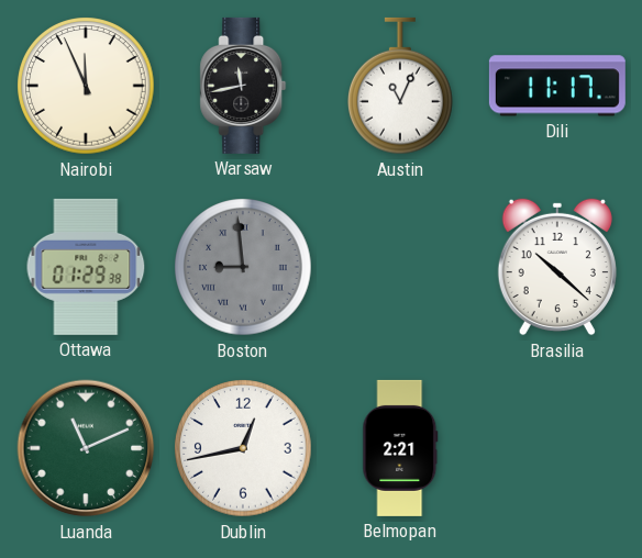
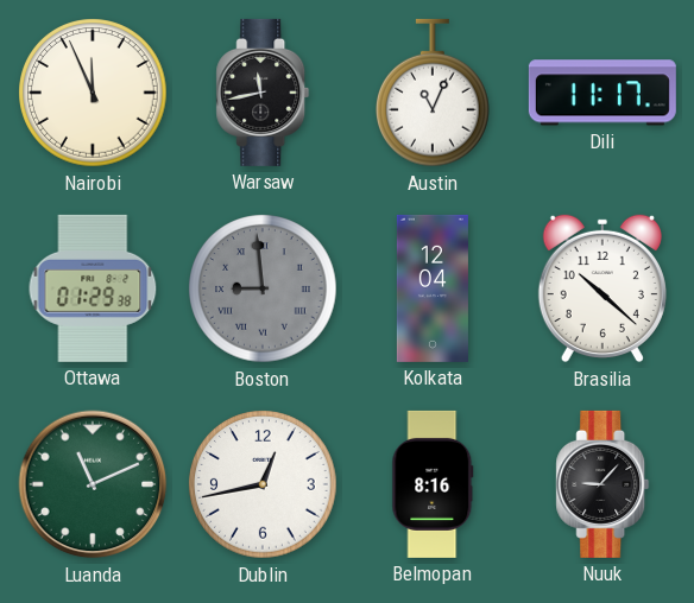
Kolkata: none -> 12:04
Belmopan: 2:21 -> 8:16
Nuuk: none -> 9:07
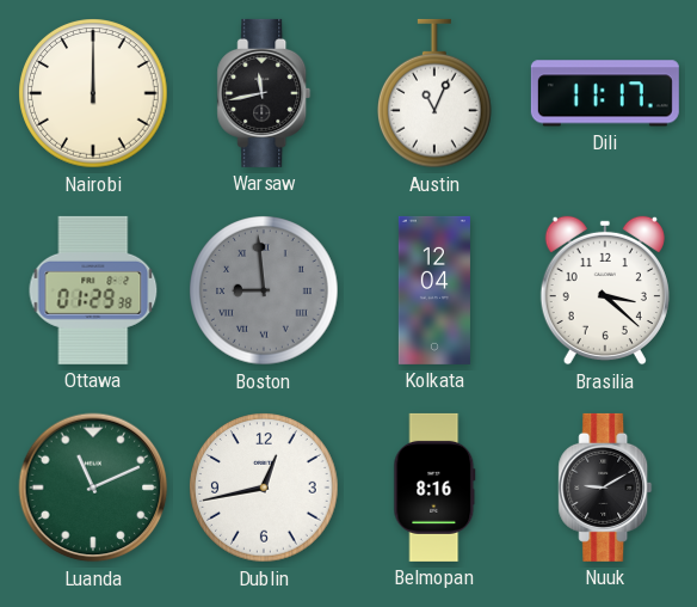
Nairobi: 11:56 -> 12:00
Brasilia: 10:22 -> 3:22
Nuuk: 9:07 -> 9:10
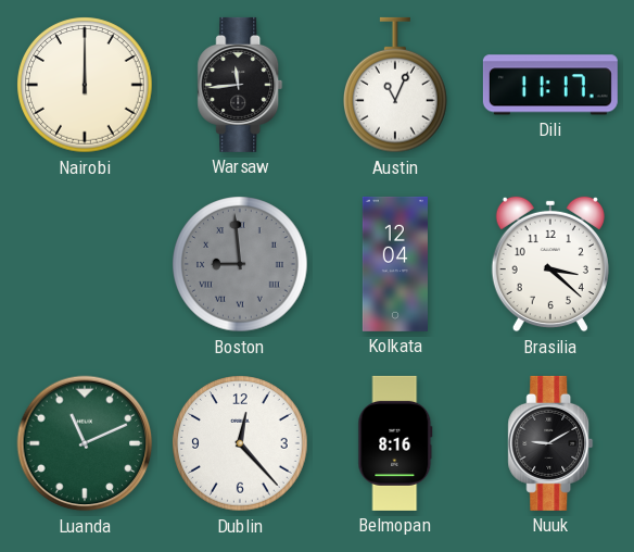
Warsaw: 11:43 -> 11:44
Ottawa: 01:29 -> none
Dublin: 12:43 -> 12:23
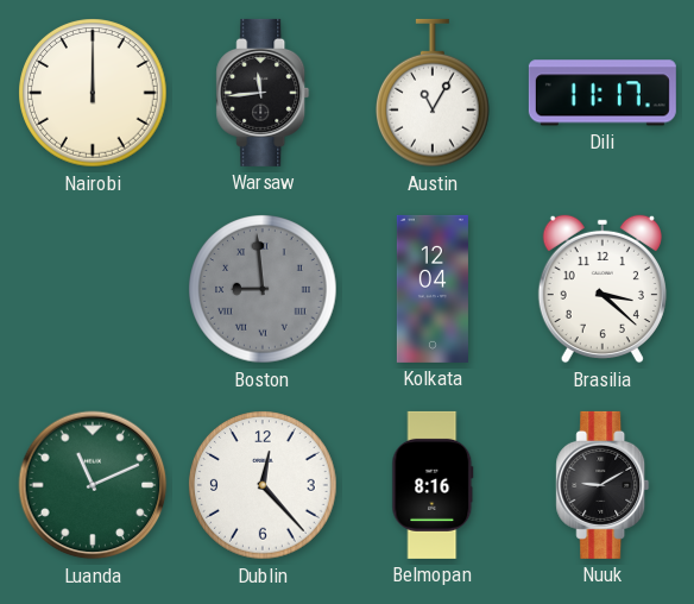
Austin: 11:04 -> 11:05
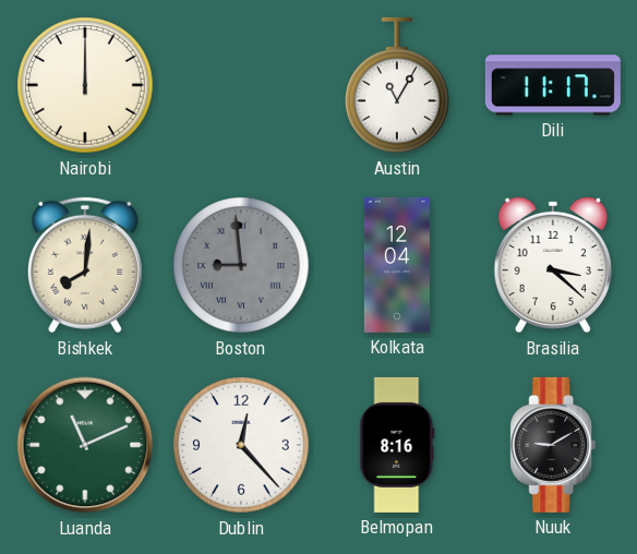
Warsaw: 11:44 -> none
Bishkek: none -> 8:01
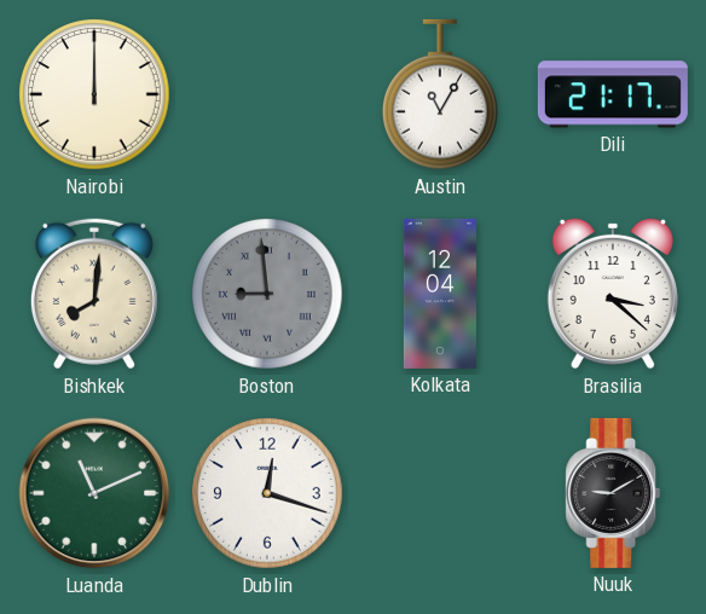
Dili: 11:17 -> 21:17
Dublin: 12:23 -> 12:18
Belmopan: 8:16 -> none
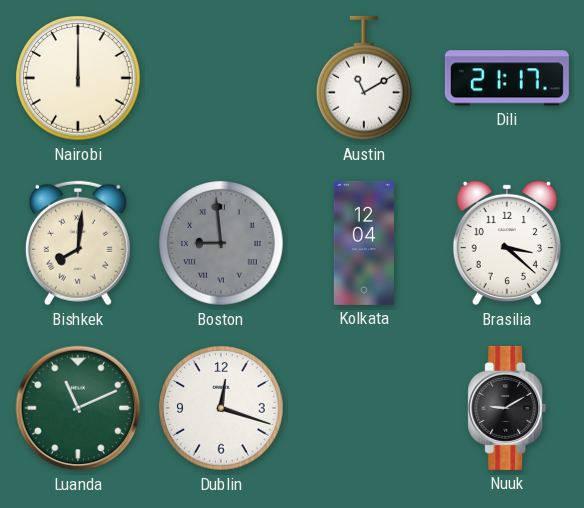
Austin: 11:05 -> 11:10
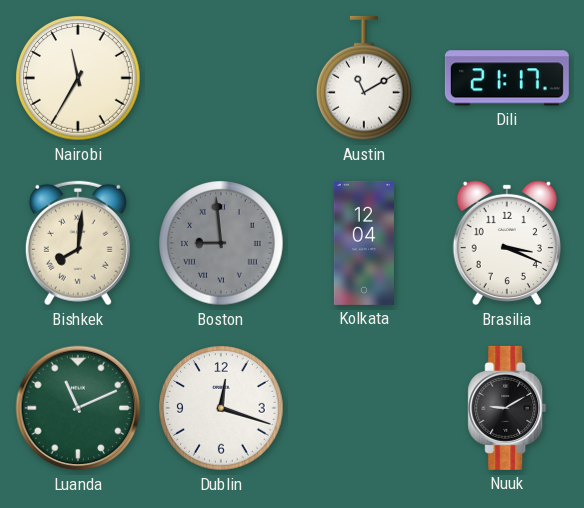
Nairobi: 12:00 -> 11:35
Brasilia: 3:22 -> 3:19
